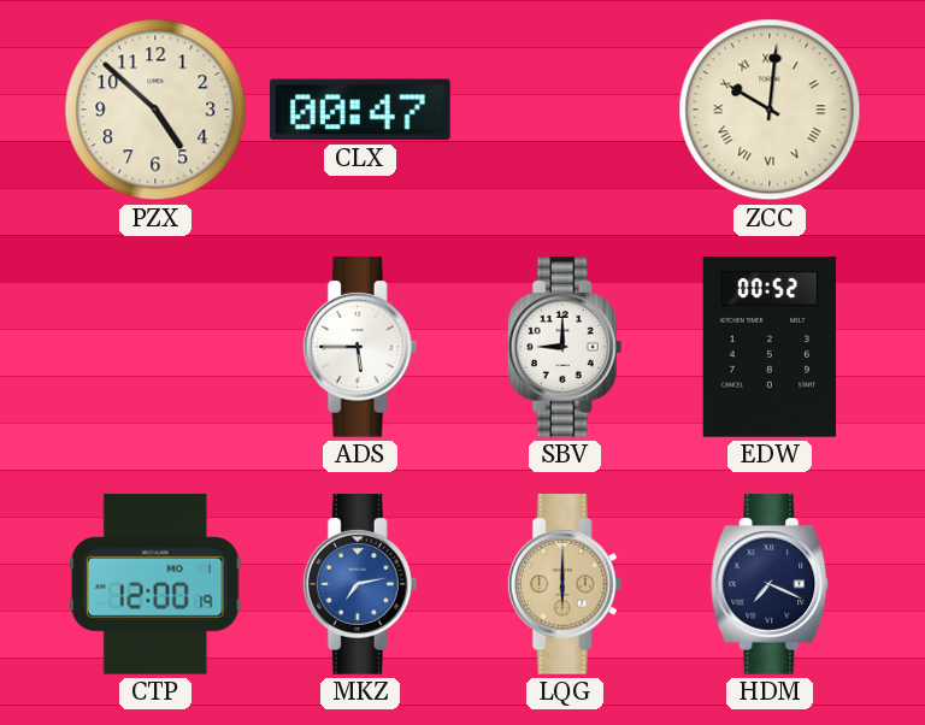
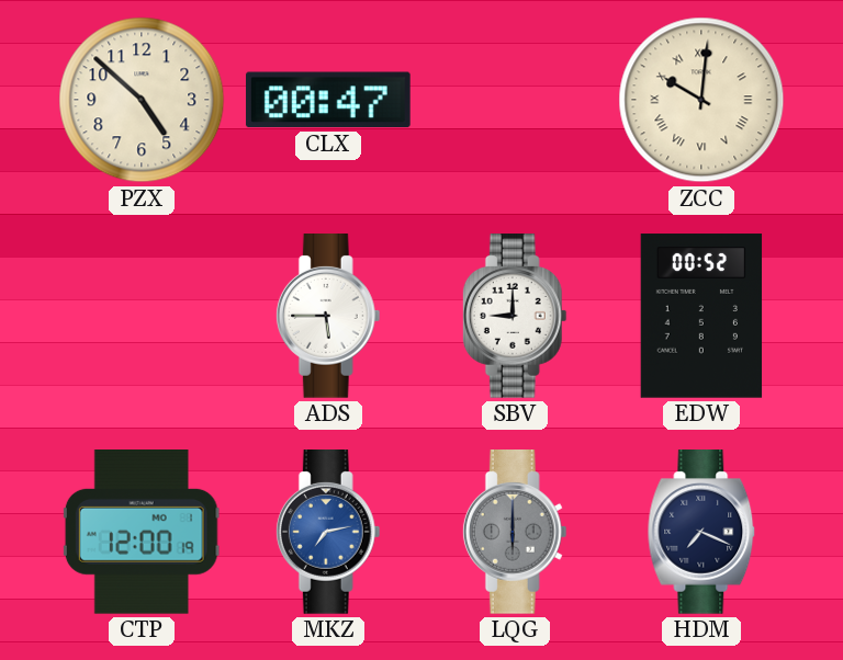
LQG dial: champagne -> grey
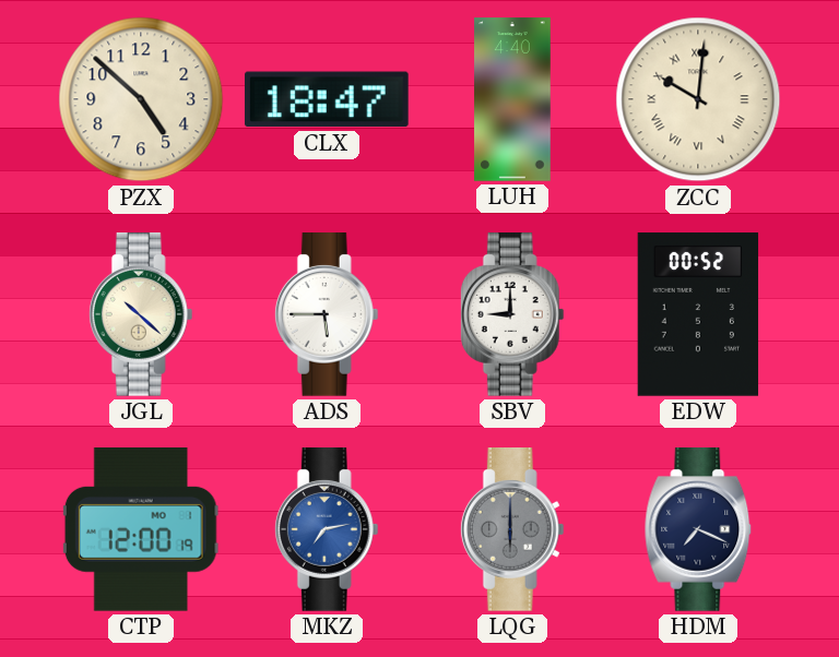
CLX: 00:47 -> 18:47
LUH: none -> 4:40
JGL: none -> 10:22
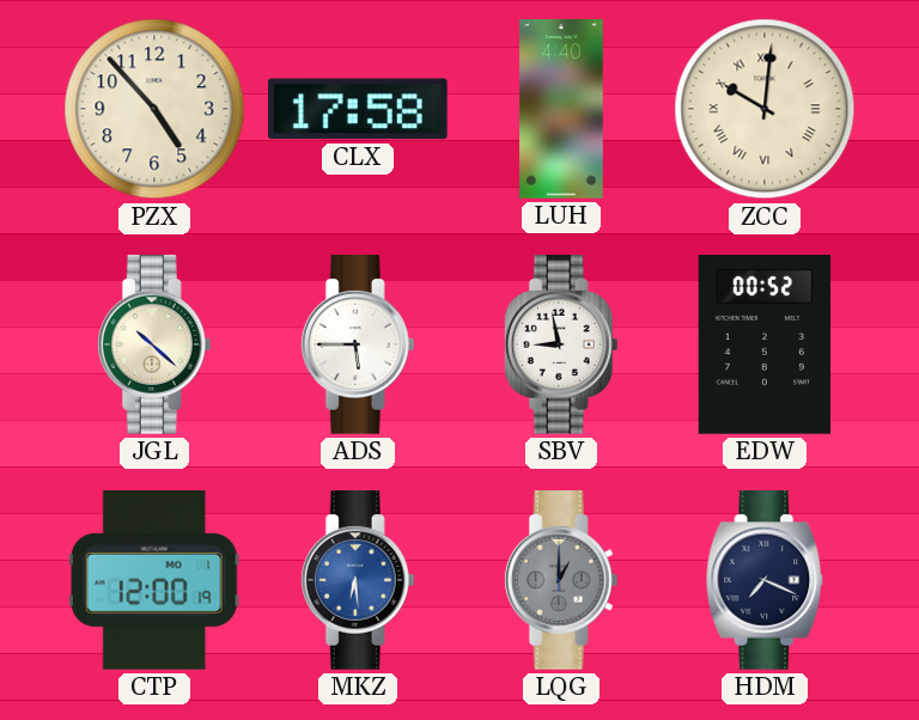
PZX: 4:52 -> 4:53
CLX: 18:47 -> 17:58
SBV: 9:00 -> 8:58
MKZ: 7:13 -> 6:29
LQG: 6:00 -> 1:00
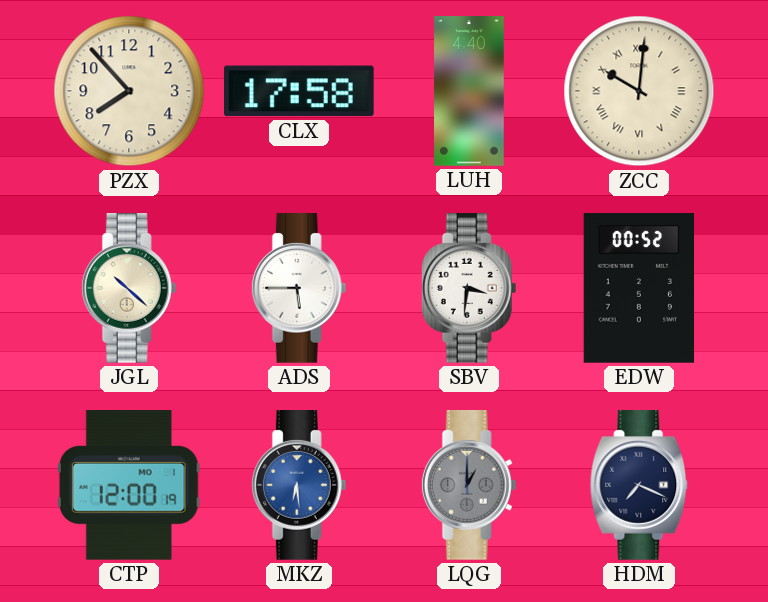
PZX: 4:53 -> 7:53
SBV: 8:58 -> 3:31
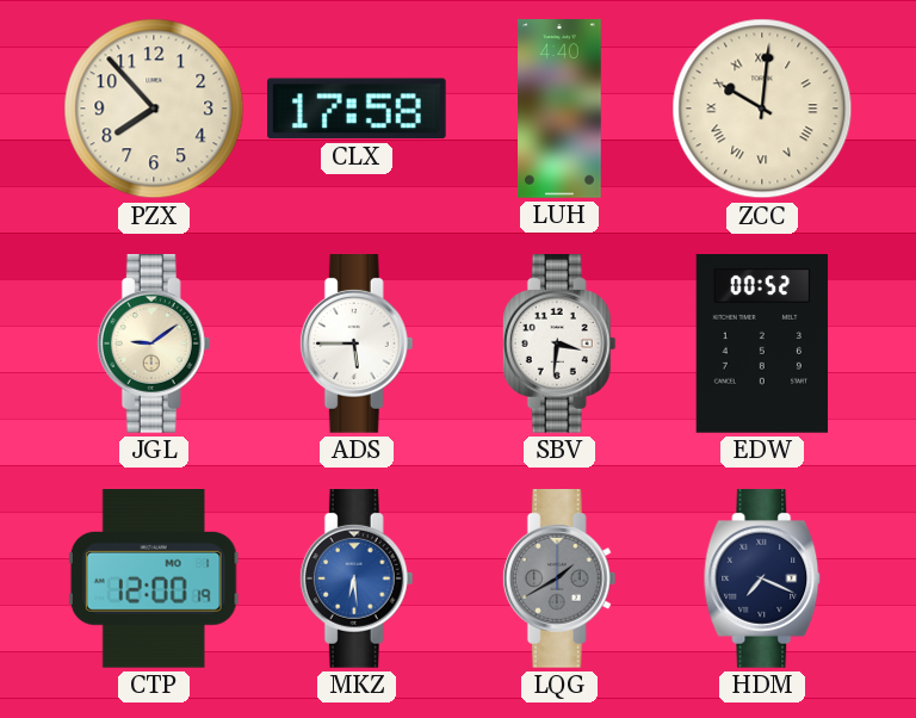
JGL: 10:22 -> 9:09
LQG: 1:00 -> 1:40
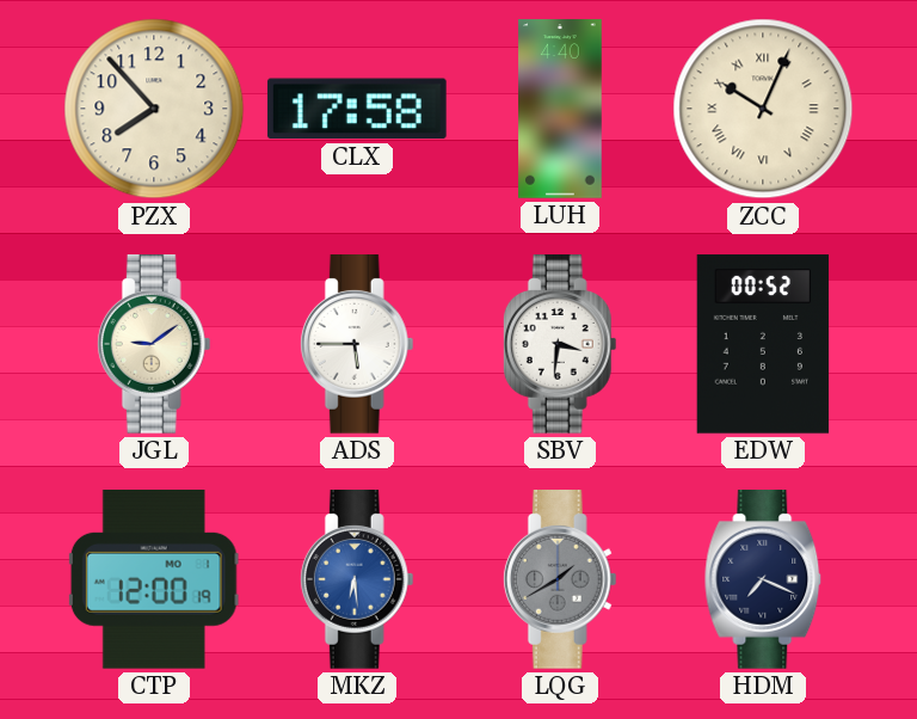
ZCC: 10:01 -> 10:04
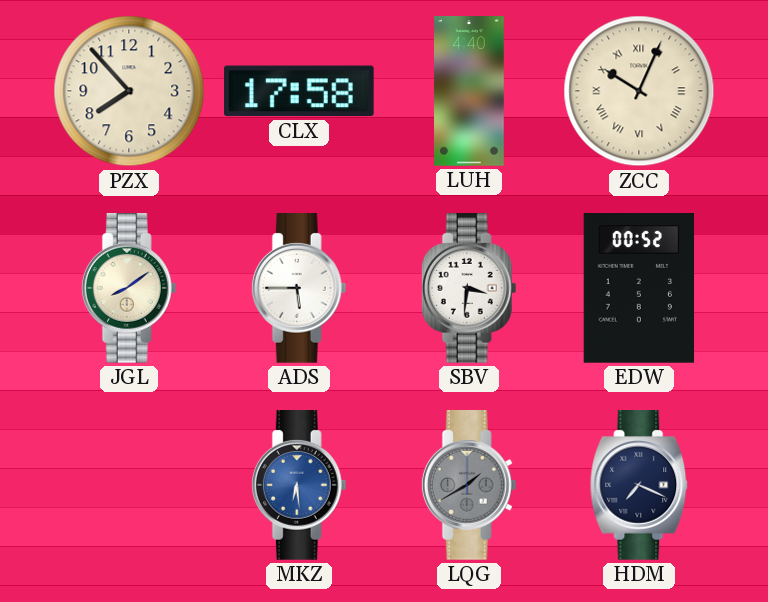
JGL: 9:09 -> 8:09
CTP: 12:00 -> none
